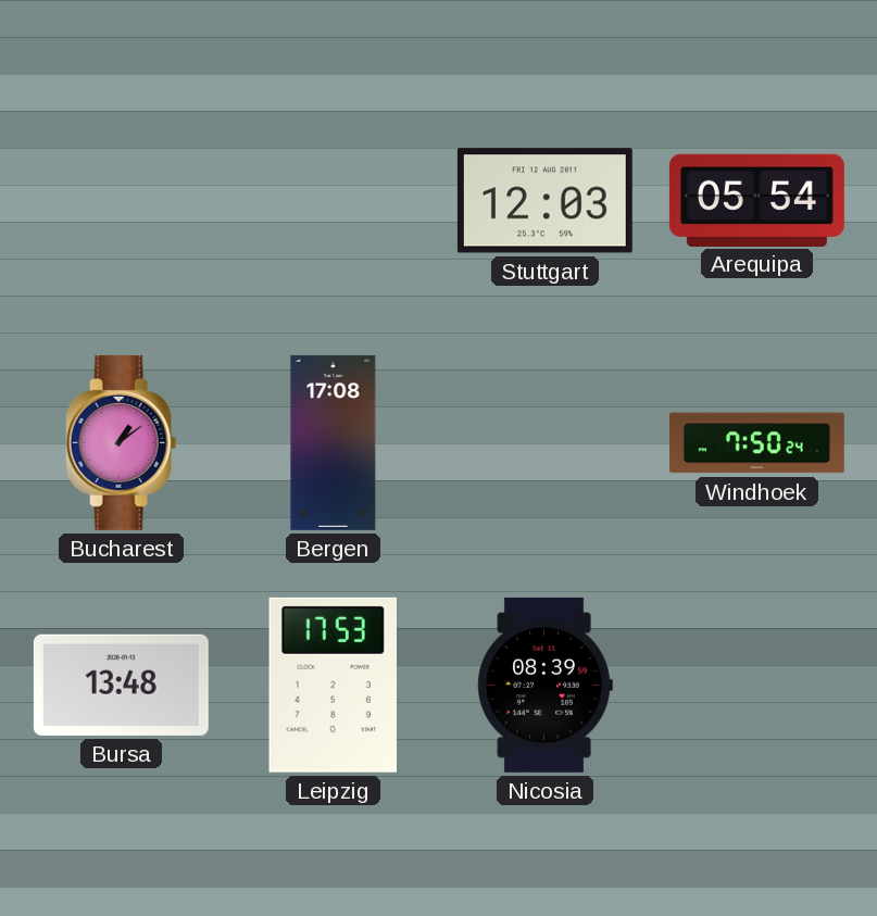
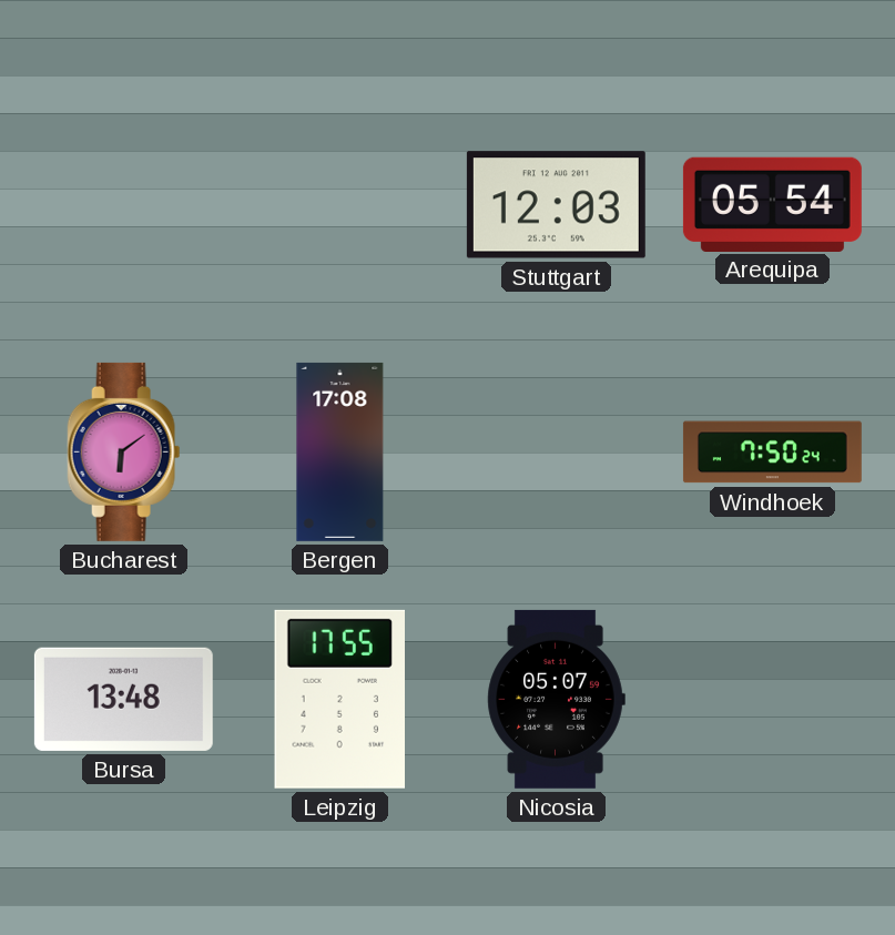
Bucharest: 1:09 -> 6:09
Leipzig: 17:53 -> 17:55
Nicosia: 08:39 -> 05:07
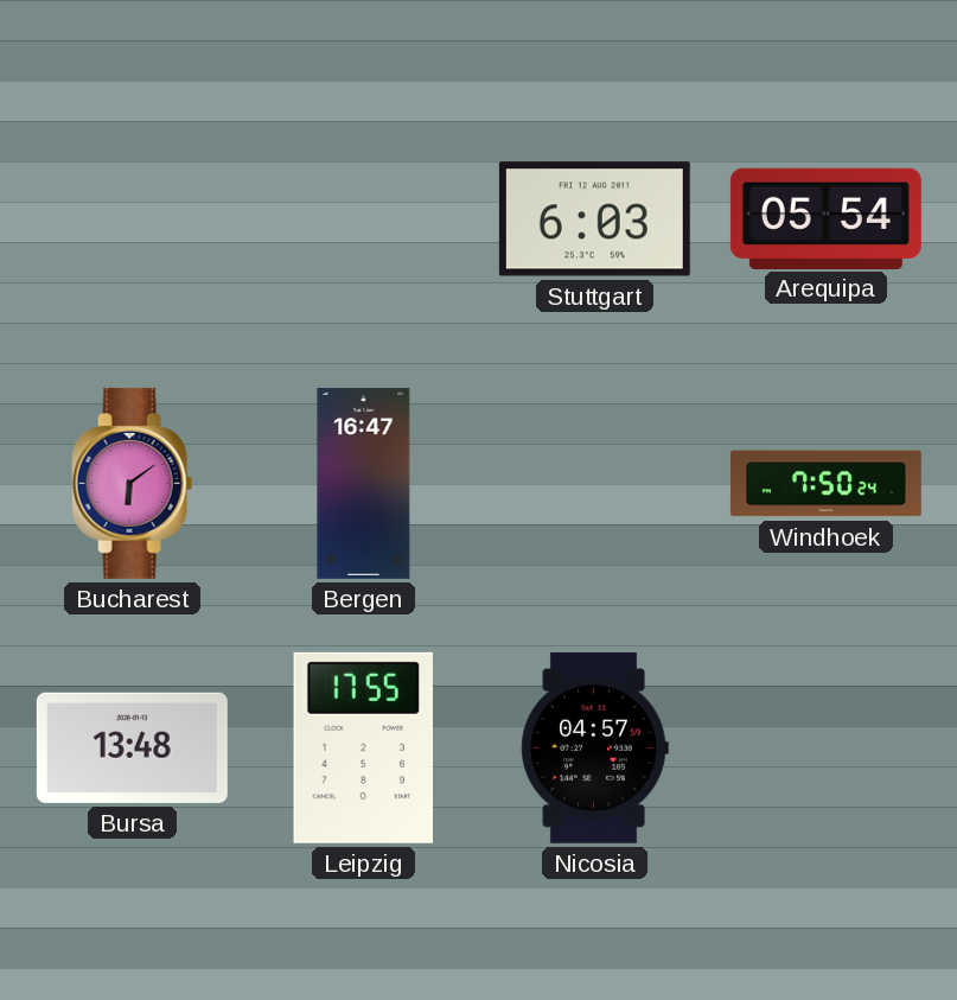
Stuttgart: 12:03 -> 6:03
Bergen: 17:08 -> 16:47
Nicosia: 05:07 -> 04:57
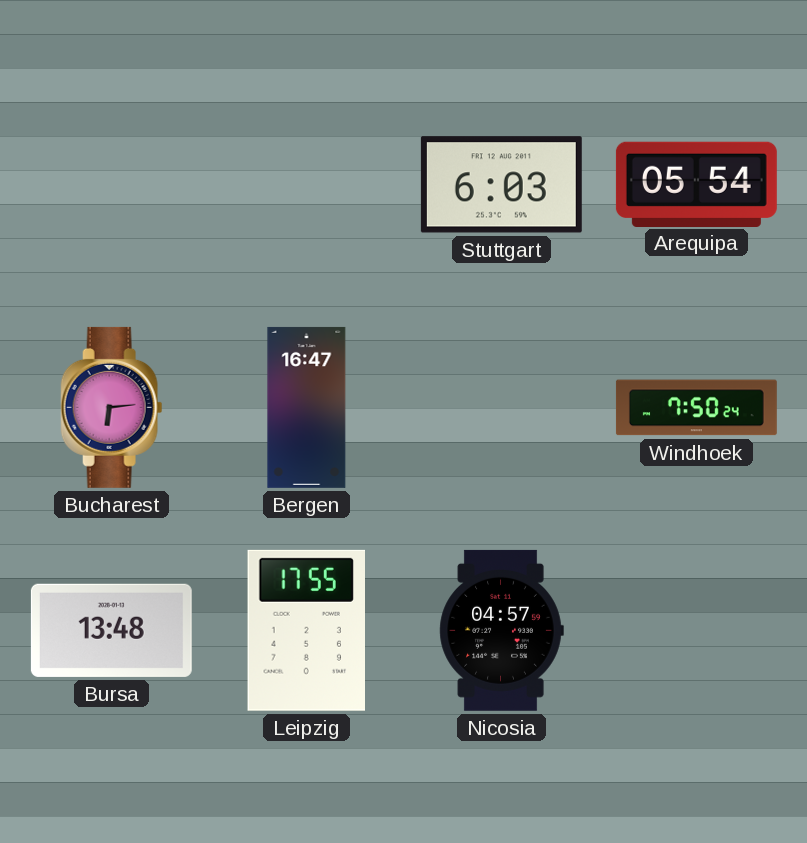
Bucharest: 6:09 -> 6:14
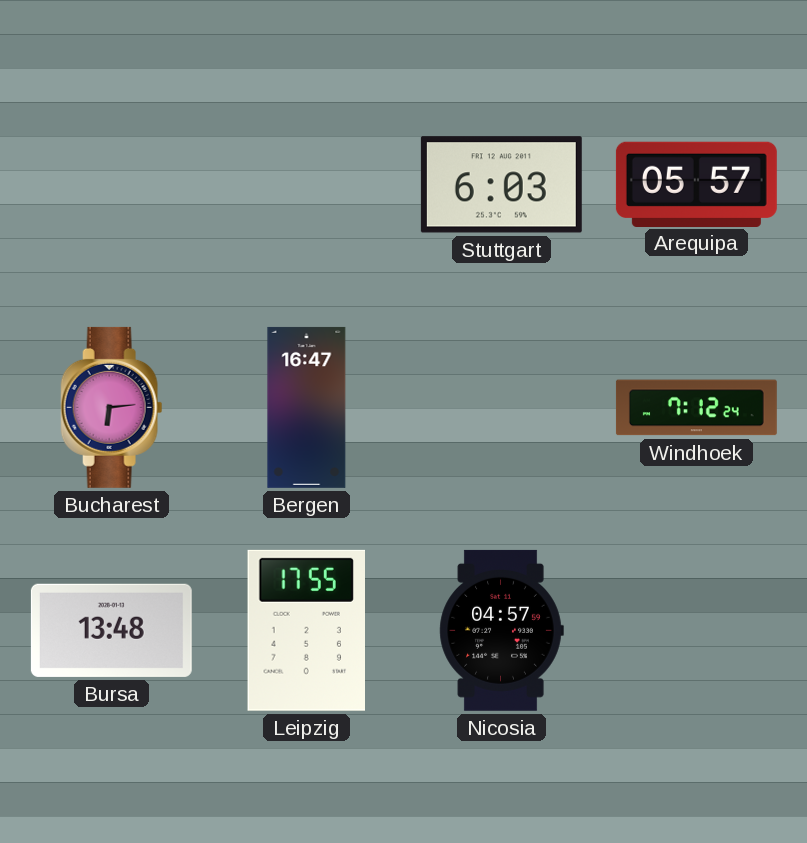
Arequipa: 05:54 -> 05:57
Windhoek: 7:50 -> 7:12
